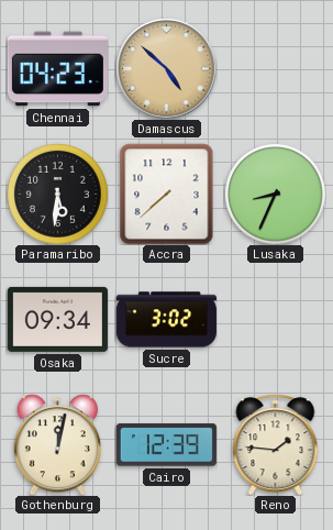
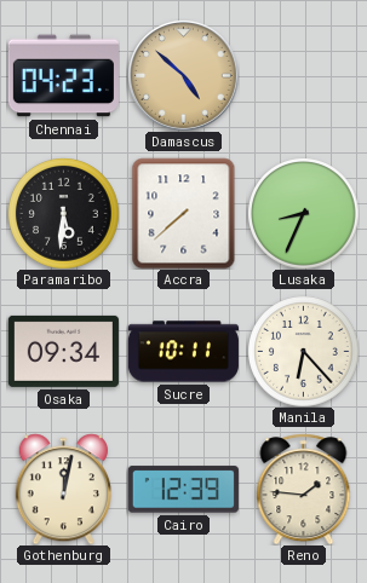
Sucre: 3:02 -> 10:11
Manila: none -> 6:23
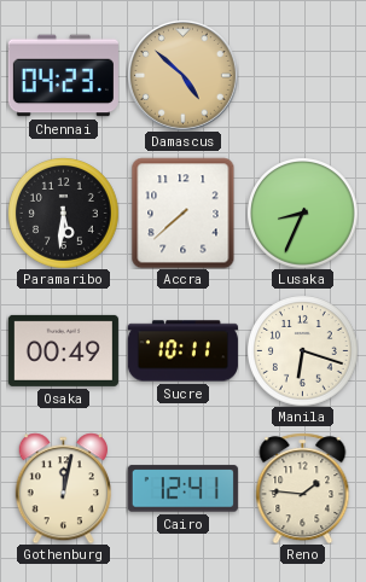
Osaka: 09:34 -> 00:49
Manila: 6:23 -> 6:18
Cairo: 12:39 -> 12:41
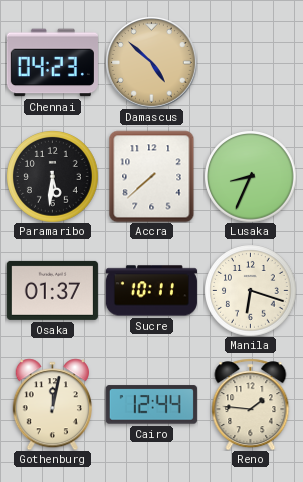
Osaka: 00:49 -> 01:37
Cairo: 12:41 -> 12:44
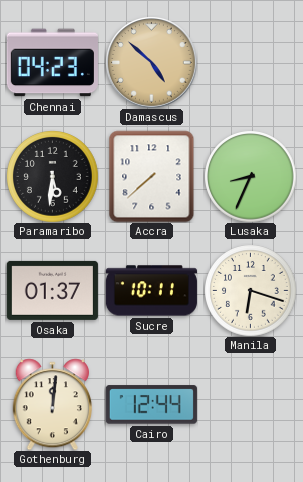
Gothenburg: 12:02 -> 12:01
Reno: 1:46 -> none
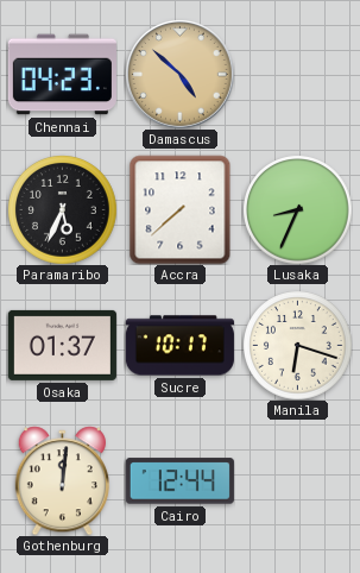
Paramaribo: 5:31 -> 5:34
Sucre: 10:11 -> 10:17
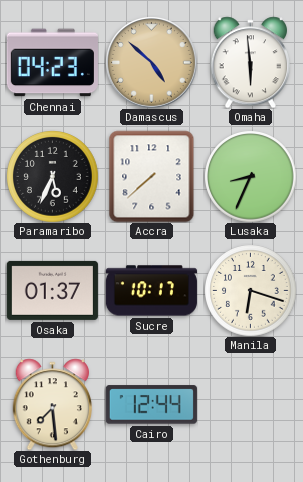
Omaha: none -> 5:59
Gothenburg: 12:01 -> 7:29
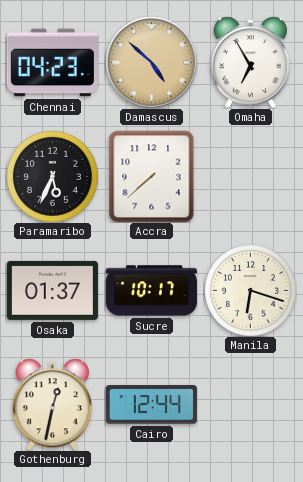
Omaha: 5:59 -> 6:55
Lusaka: 8:34 -> none
Gothenburg: 7:29 -> 12:32
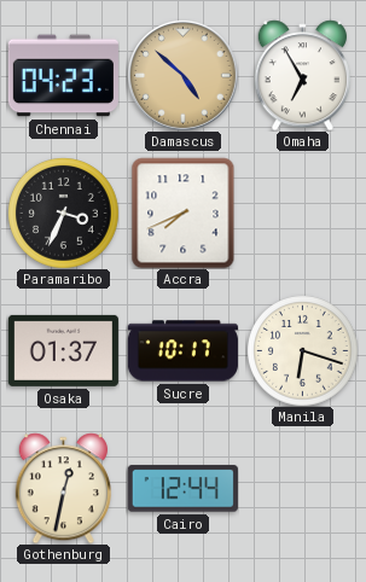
Paramaribo: 5:34 -> 3:34
Accra: 7:38 -> 7:41
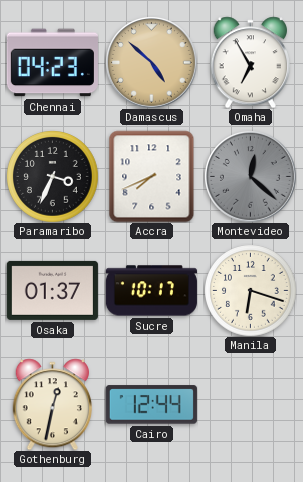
Montevideo: none -> 12:22
